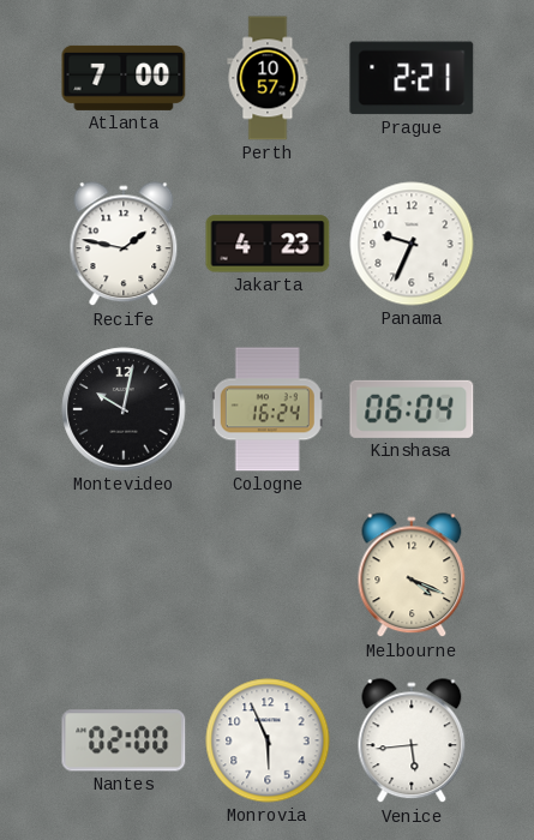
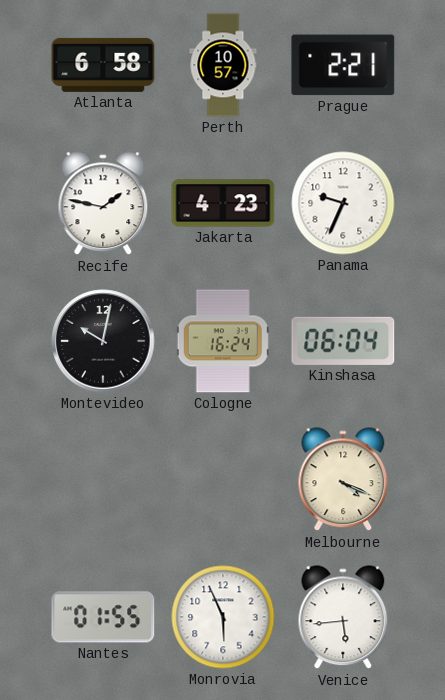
Atlanta: 7:00 -> 6:58
Nantes: 02:00 -> 01:55
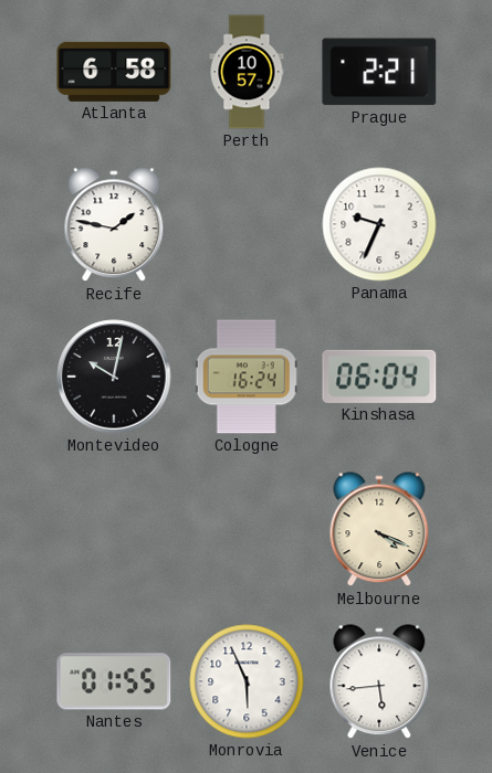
Jakarta: 4:23 -> none
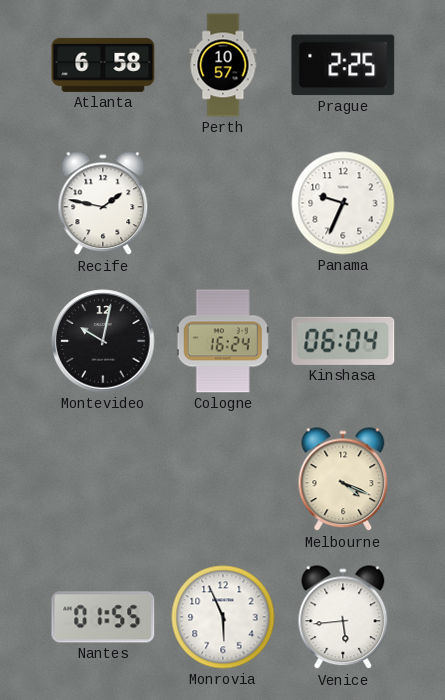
Prague: 2:21 -> 2:25
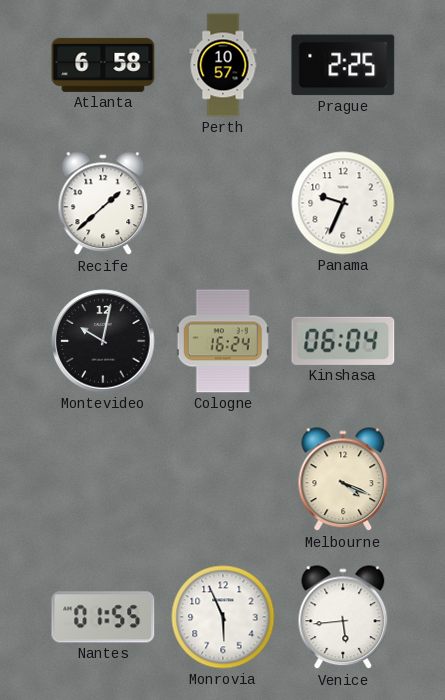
Recife: 1:47 -> 1:38
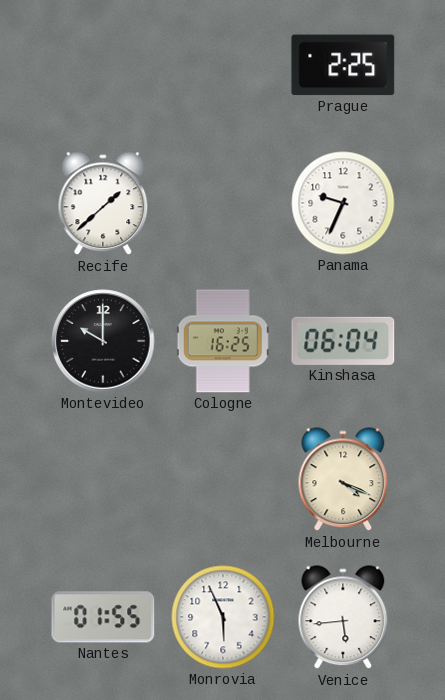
Atlanta: 6:58 -> none
Perth: 10:57 -> none
Montevideo: 10:02 -> 10:00
Cologne: 16:24 -> 16:25
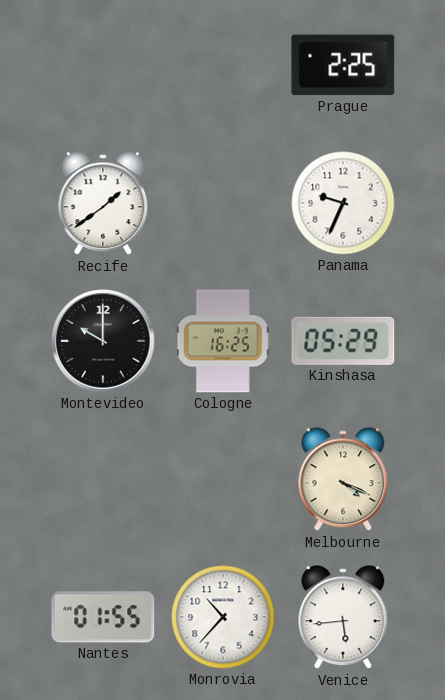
Recife: 1:38 -> 1:39
Kinshasa: 06:04 -> 05:29
Monrovia: 5:56 -> 10:37
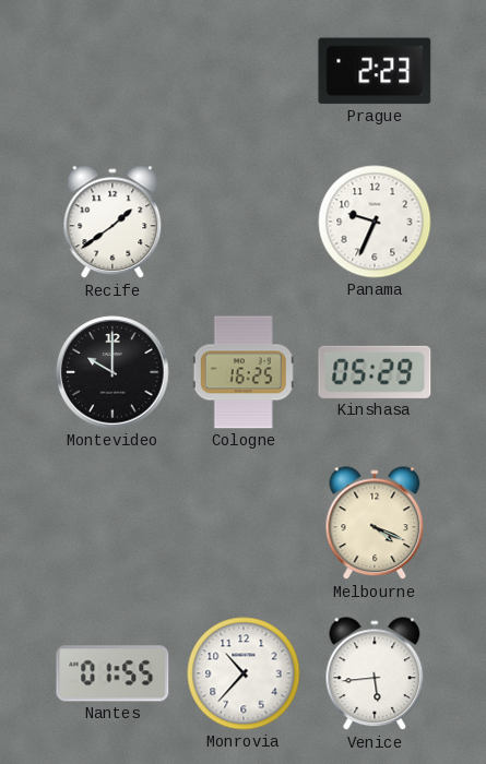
Prague: 2:25 -> 2:23
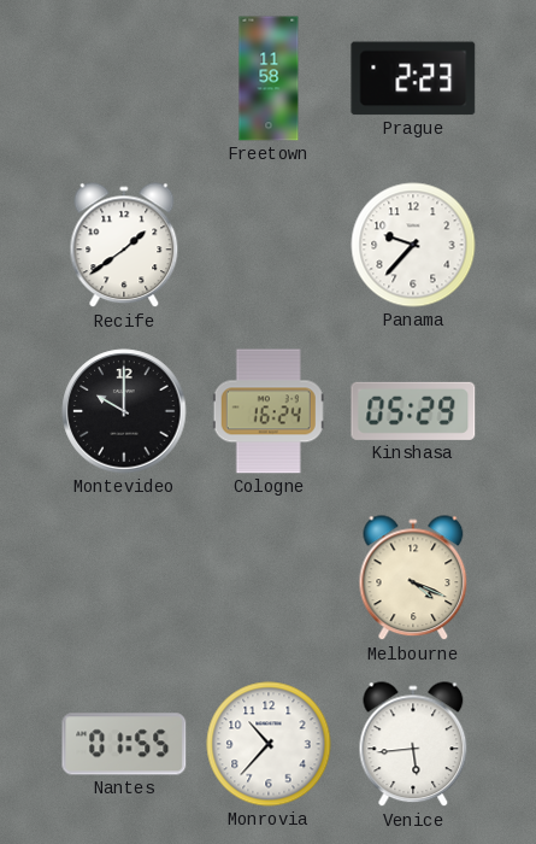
Freetown: none -> 11:58
Panama: 9:34 -> 9:37
Cologne: 16:25 -> 16:24
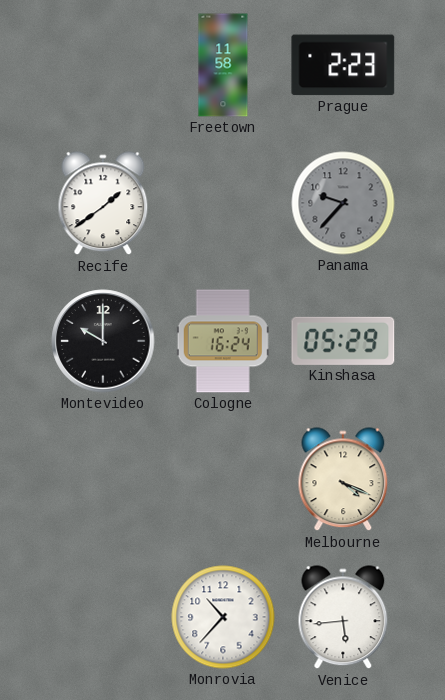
Panama dial: white -> grey
Nantes: 01:55 -> none
